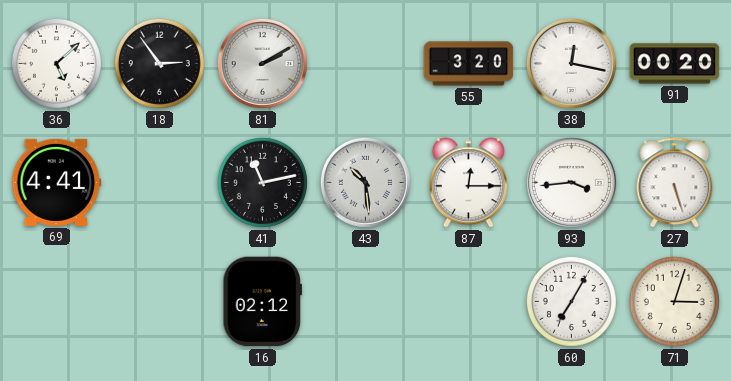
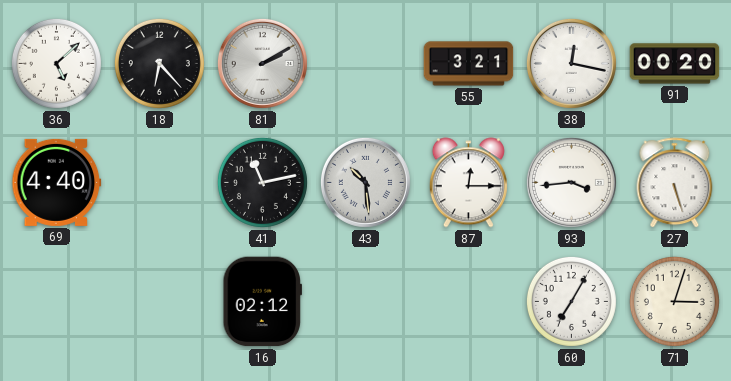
18: 2:54 -> 6:23
55: 3:20 -> 3:21
69: 4:41 -> 4:40
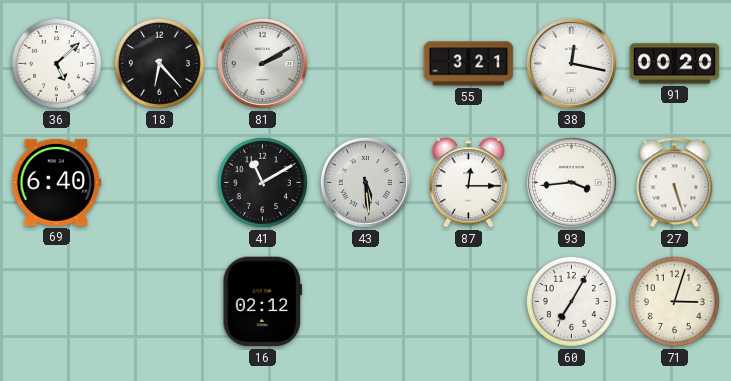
69: 4:40 -> 6:40
41: 11:13 -> 11:10
43: 10:29 -> 5:29
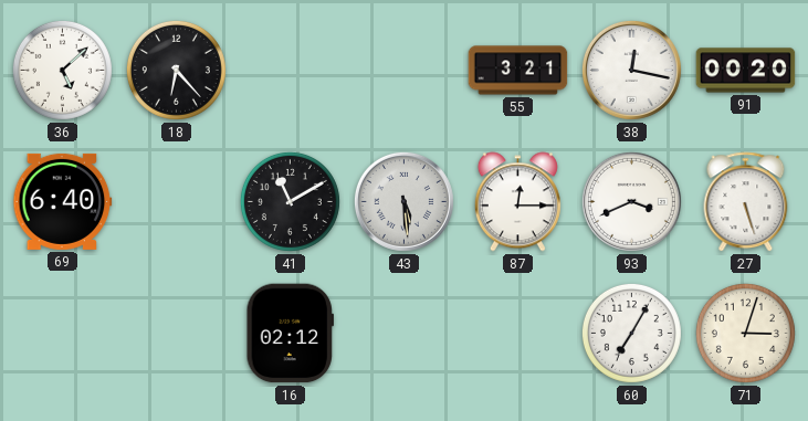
81: 2:10 -> none
93: 3:44 -> 3:41
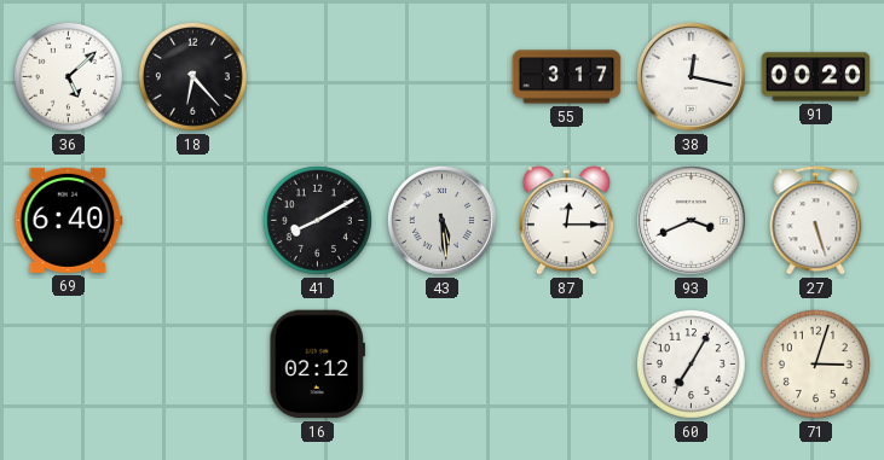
55: 3:21 -> 3:17
41: 11:10 -> 8:10
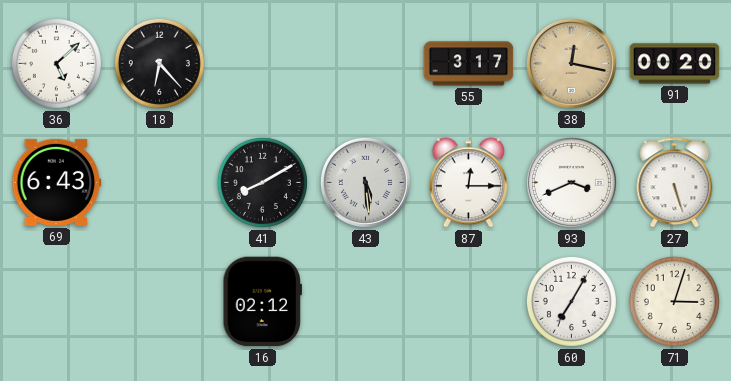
38 dial: white -> champagne
69: 6:40 -> 6:43
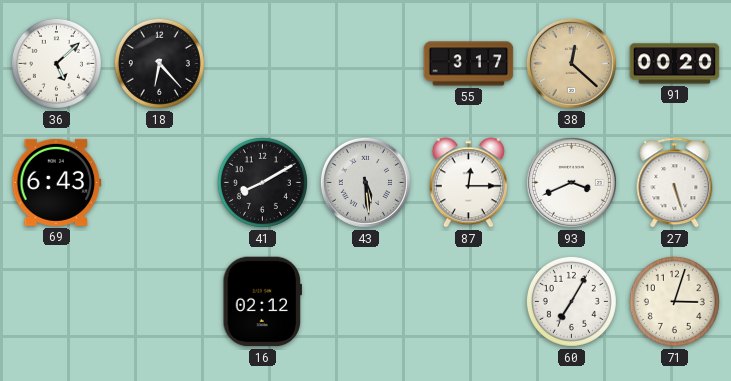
38: 12:17 -> 12:22
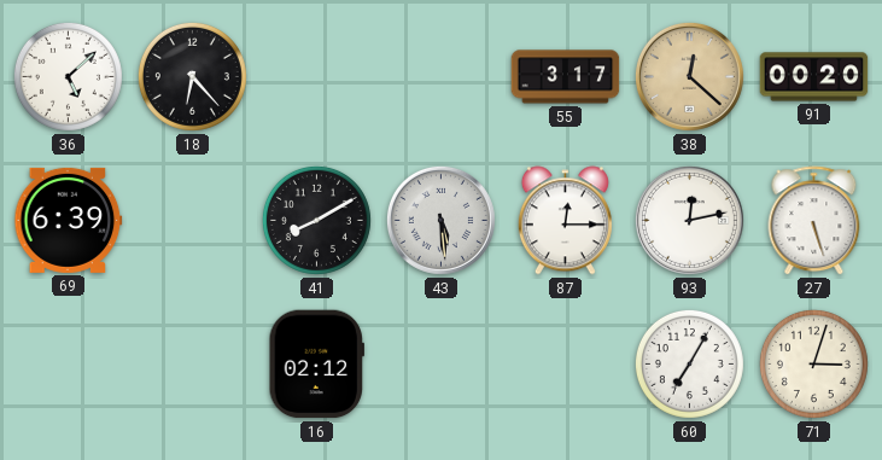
69: 6:43 -> 6:39
93: 3:41 -> 12:13
